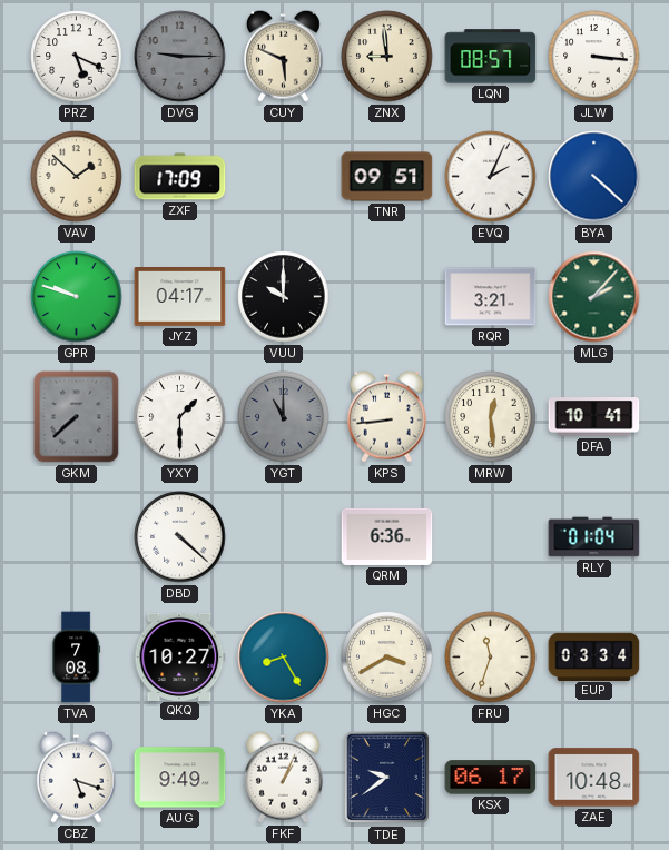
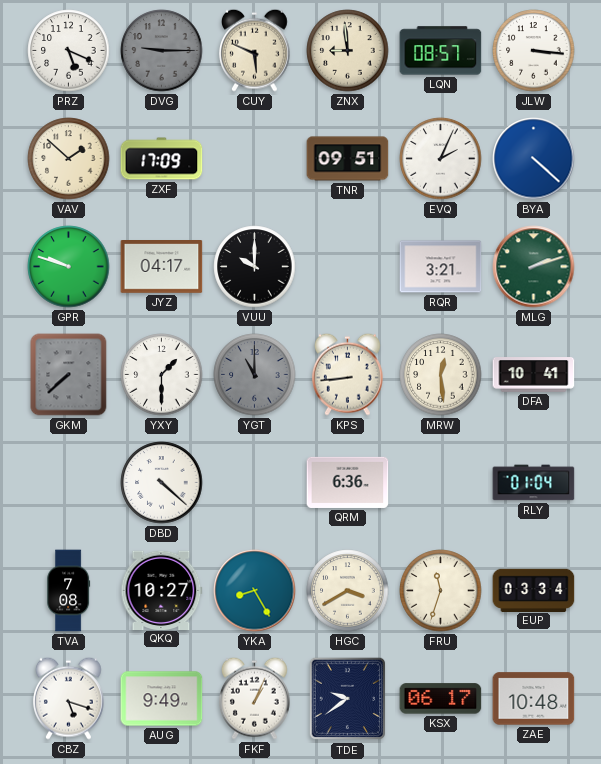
MLG: 2:07 -> 2:12
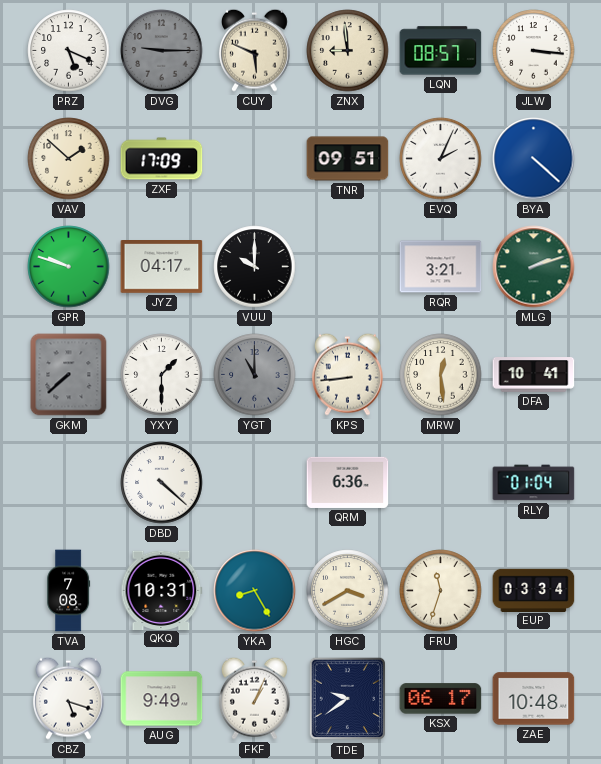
QKQ: 10:27 -> 10:31
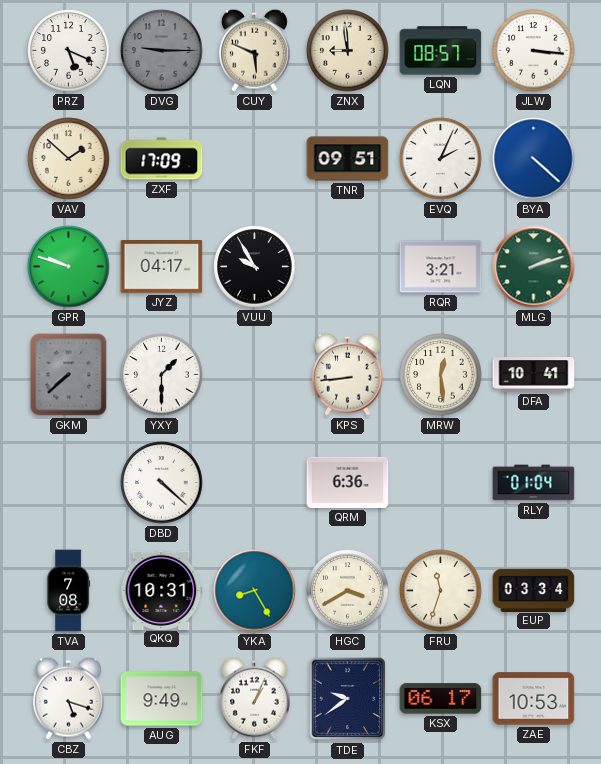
VUU: 10:00 -> 9:55
YGT: 11:00 -> none
ZAE: 10:48 -> 10:53
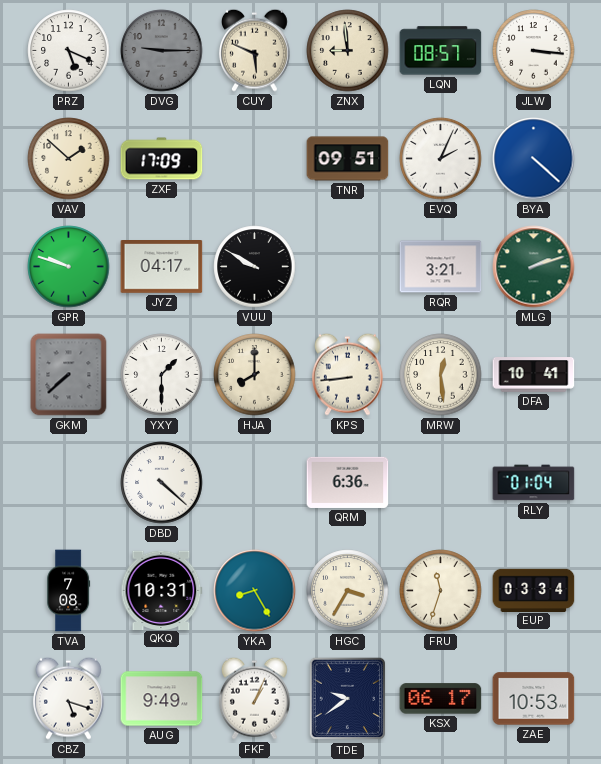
VUU: 9:55 -> 9:50
HJA: none -> 8:00
HGC: 3:40 -> 3:35
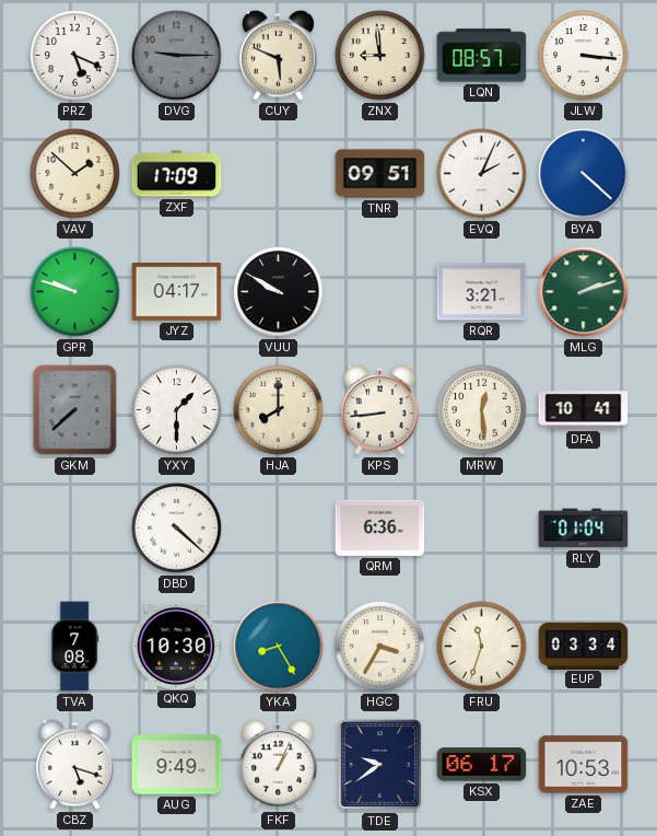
QKQ: 10:31 -> 10:30
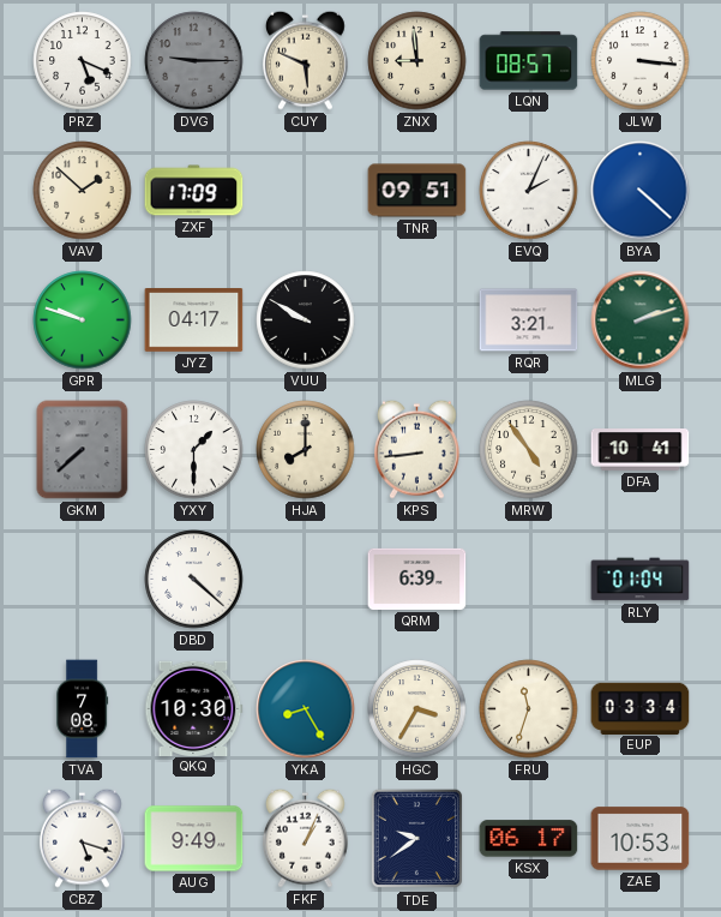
MRW: 12:29 -> 4:54
QRM: 6:36 -> 6:39
